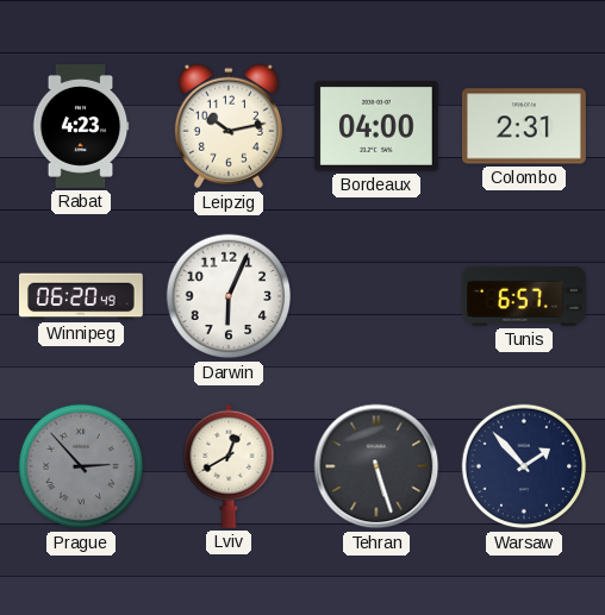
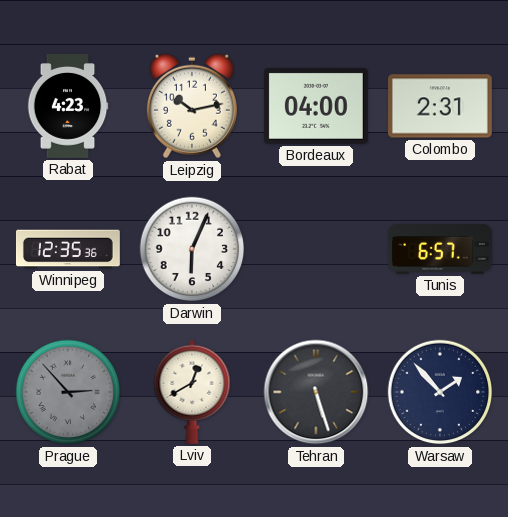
Winnipeg: 06:20 -> 12:35
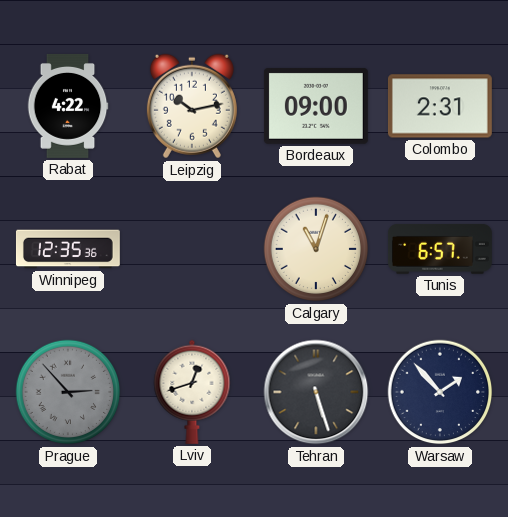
Rabat: 4:23 -> 4:22
Bordeaux: 04:00 -> 09:00
Darwin: 6:04 -> none
Calgary: none -> 11:03
Lviv: 12:40 -> 12:42
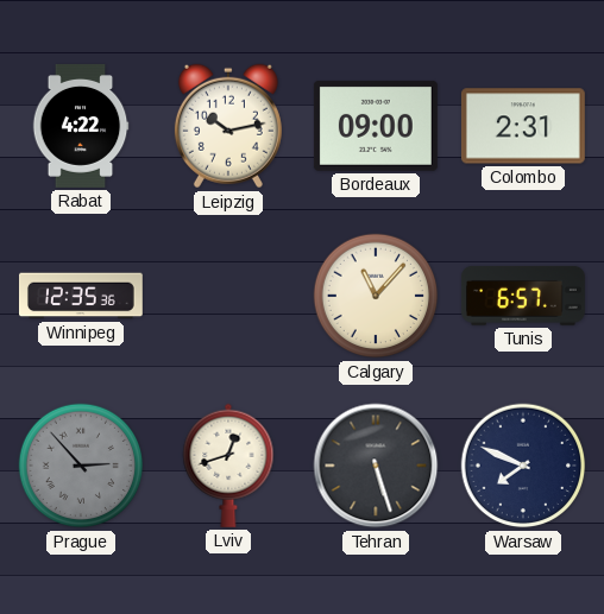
Calgary: 11:03 -> 11:07
Warsaw: 1:53 -> 7:49
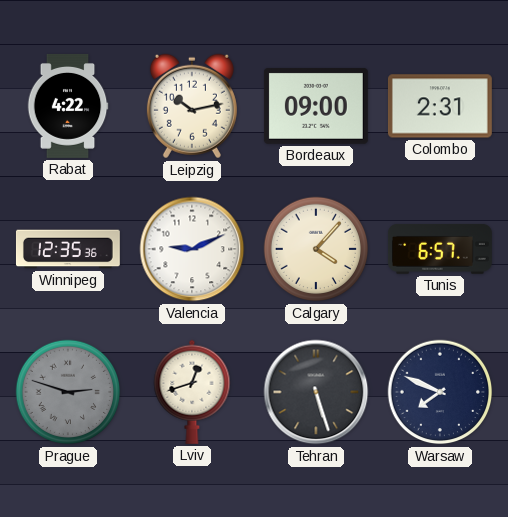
Valencia: none -> 9:11
Calgary: 11:07 -> 4:07
Prague: 2:53 -> 2:48
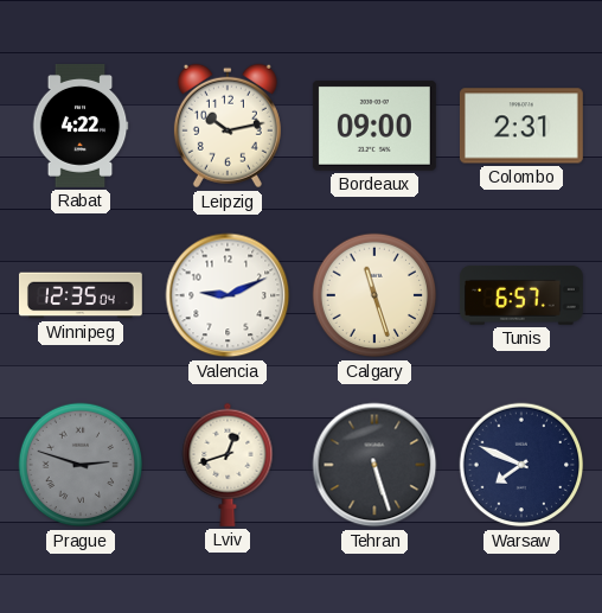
Winnipeg: 12:35:36 -> 12:35:04
Calgary: 4:07 -> 11:27
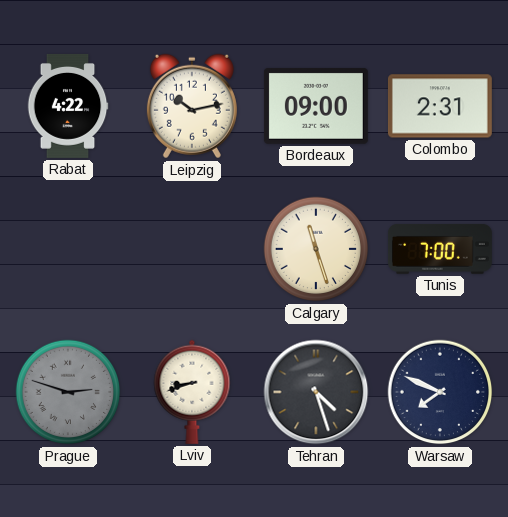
Winnipeg: 12:35 -> none
Valencia: 9:11 -> none
Tunis: 6:57 -> 7:00
Lviv: 12:42 -> 8:42
Tehran: 5:27 -> 4:27
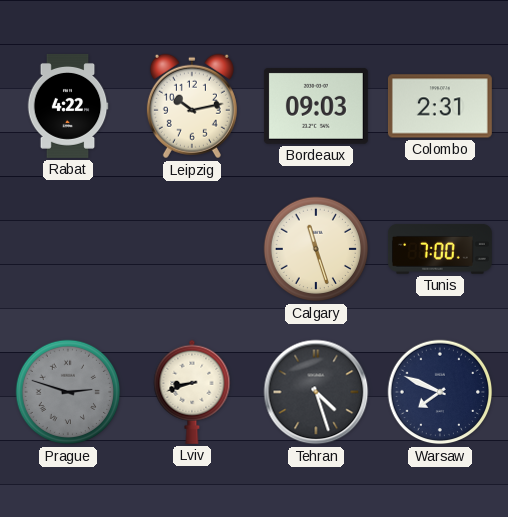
Bordeaux: 09:00 -> 09:03
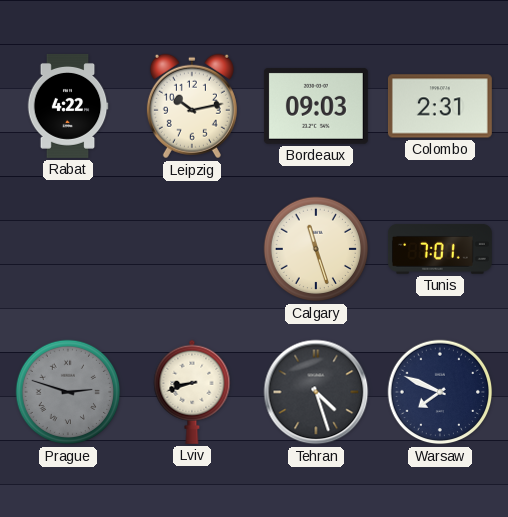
Tunis: 7:00 -> 7:01
